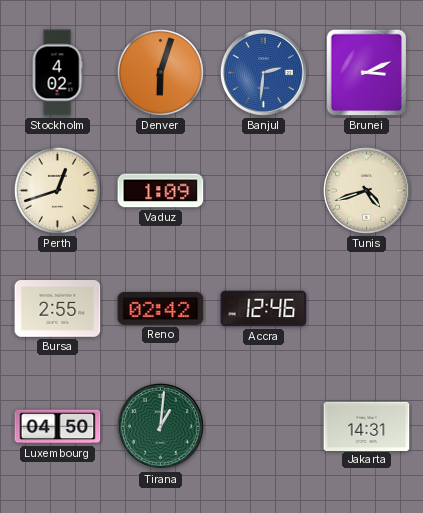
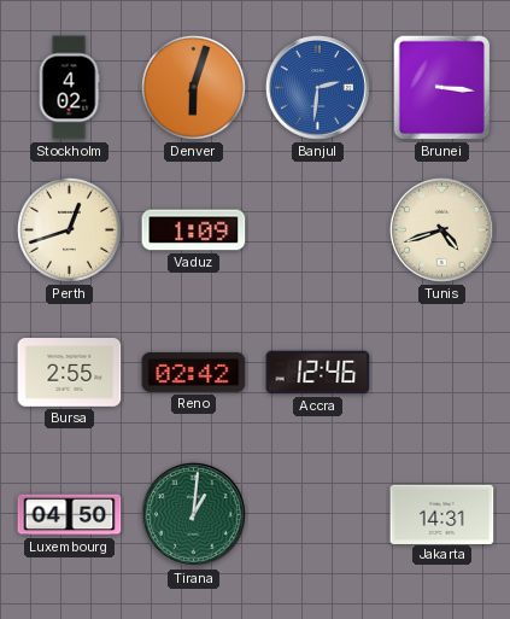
Brunei: 3:11 -> 3:16
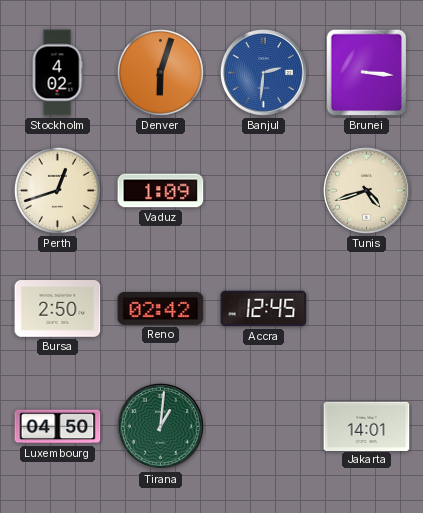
Bursa: 2:55 -> 2:50
Accra: 12:46 -> 12:45
Jakarta: 14:31 -> 14:01
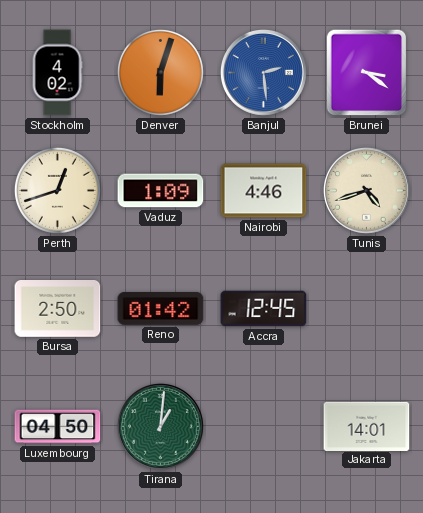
Banjul: 2:31 -> 2:29
Brunei: 3:16 -> 3:21
Nairobi: none -> 4:46
Reno: 02:42 -> 01:42
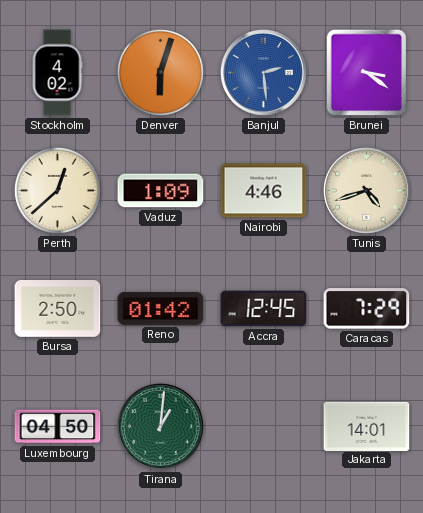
Perth: 12:42 -> 12:38
Caracas: none -> 7:29
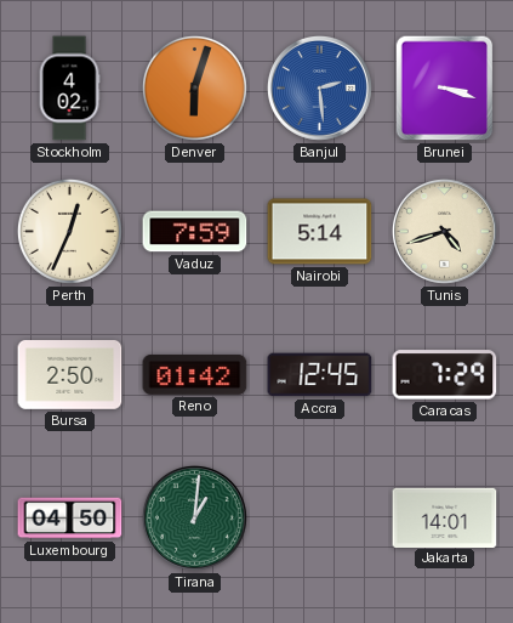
Brunei: 3:21 -> 3:18
Perth: 12:38 -> 12:34
Vaduz: 1:09 -> 7:59
Nairobi: 4:46 -> 5:14
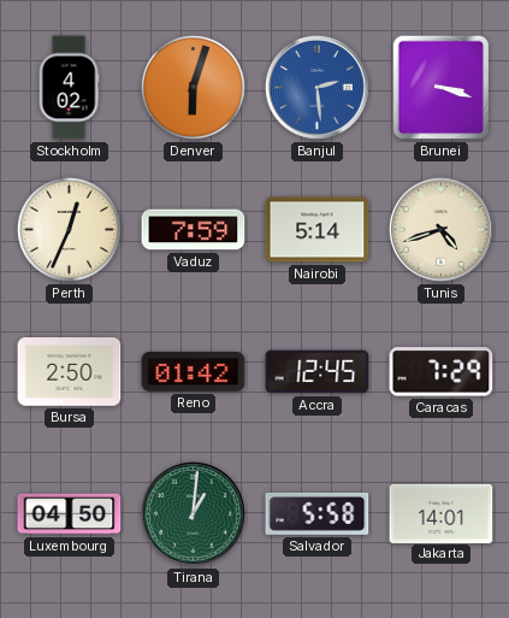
Salvador: none -> 5:58
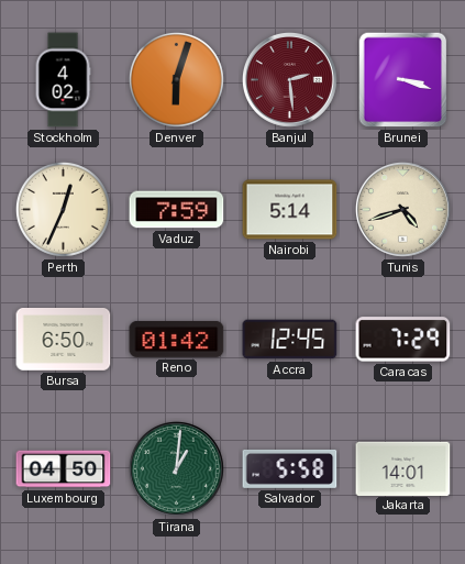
Banjul dial: blue -> burgundy
Bursa: 2:50 -> 6:50
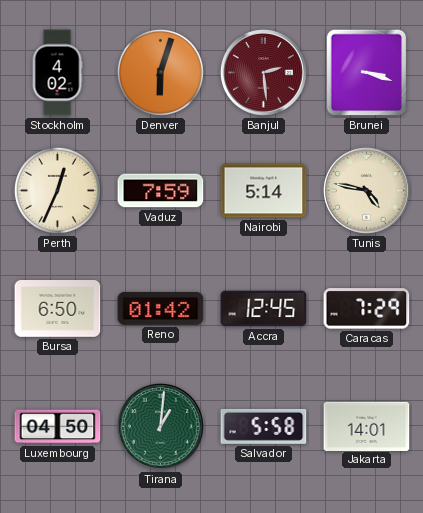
Tunis: 4:42 -> 4:47
